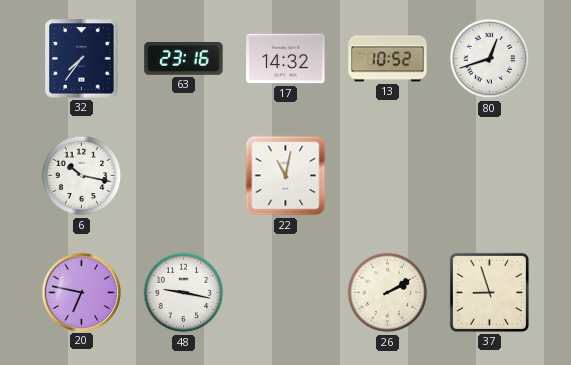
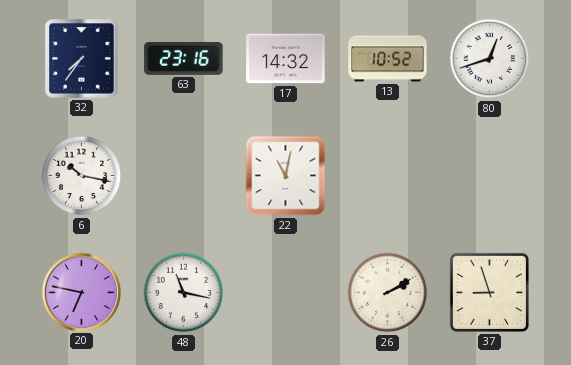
48: 9:17 -> 11:17
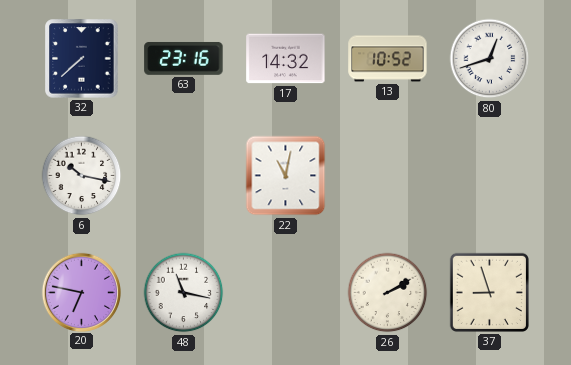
32: 7:36 -> 7:38
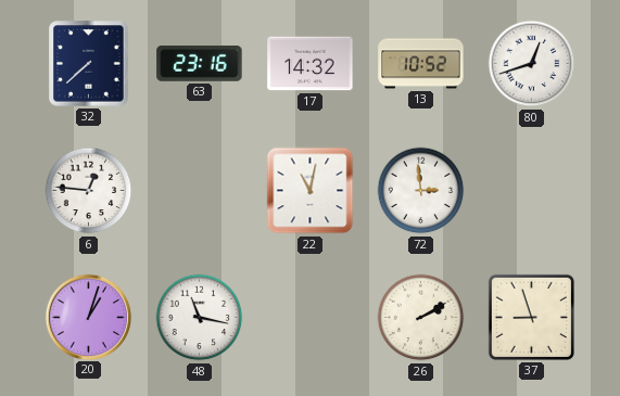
6: 10:17 -> 12:46
72: none -> 2:59
20: 6:47 -> 1:03
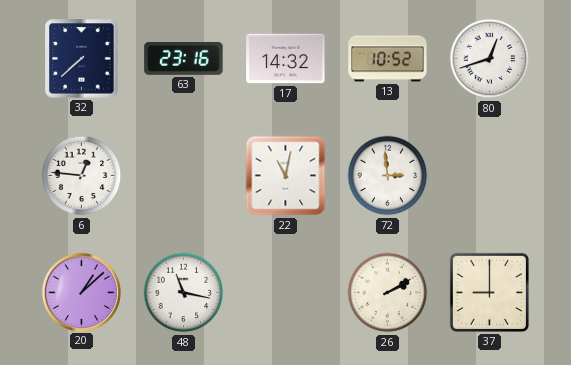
20: 1:03 -> 1:08
37: 8:57 -> 9:00
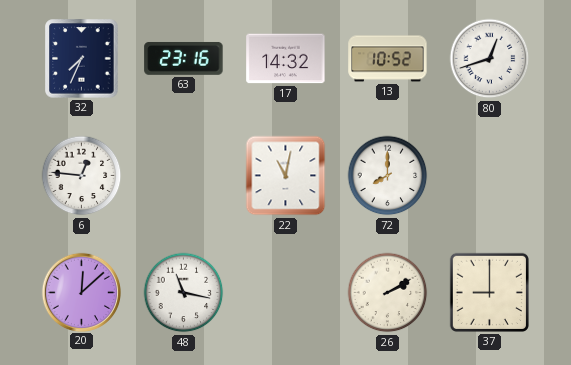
32: 7:38 -> 7:34
72: 2:59 -> 8:00
20: 1:08 -> 12:08
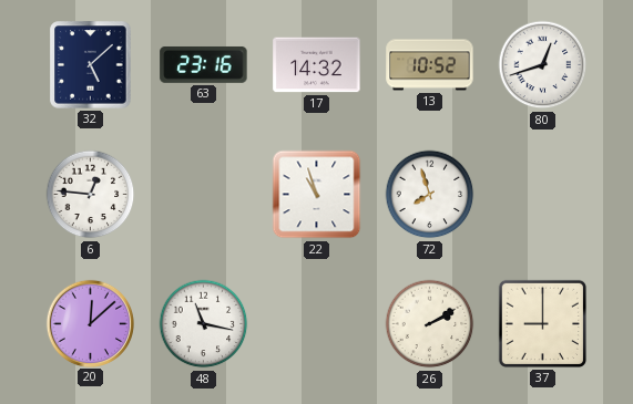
32: 7:34 -> 5:08
22: 11:02 -> 10:57
72: 8:00 -> 7:57
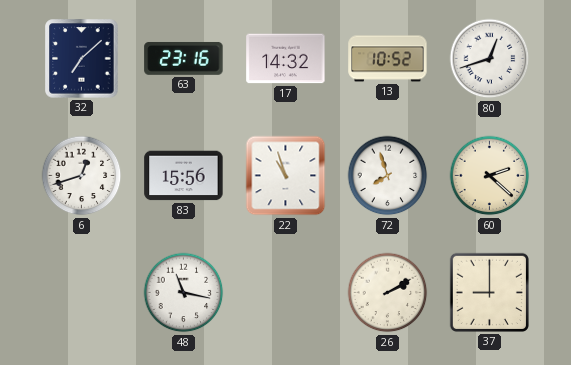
32: 5:08 -> 7:08
6: 12:46 -> 12:42
83: none -> 15:56
60: none -> 2:22
20: 12:08 -> none
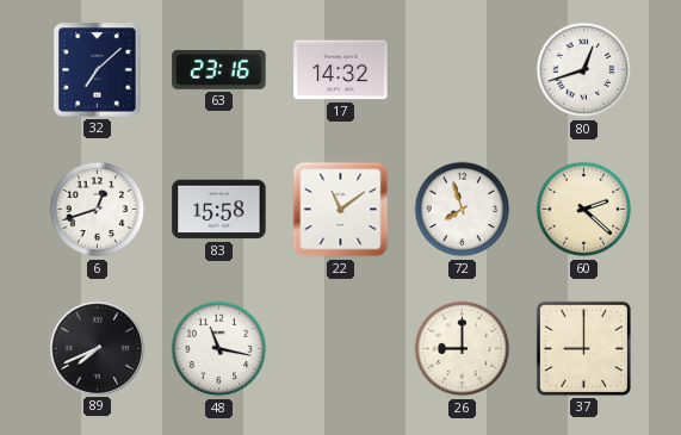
13: 10:52 -> none
83: 15:56 -> 15:58
22: 10:57 -> 11:09
89: none -> 7:41
26: 2:10 -> 9:00
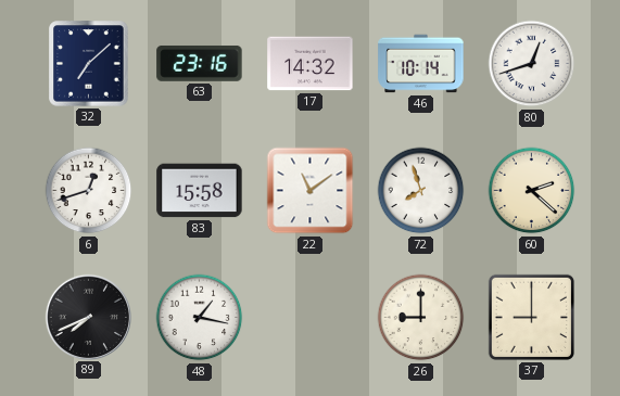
46: none -> 10:14
48: 11:17 -> 1:17
